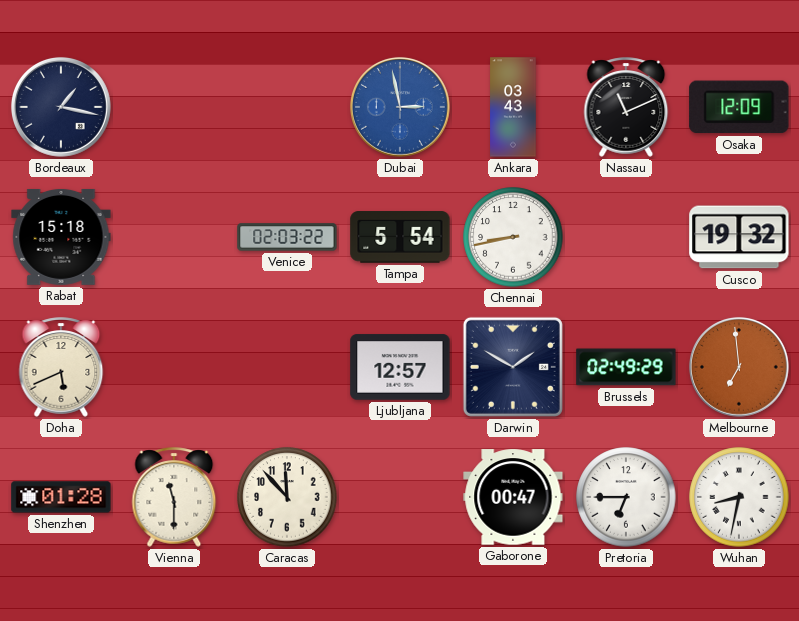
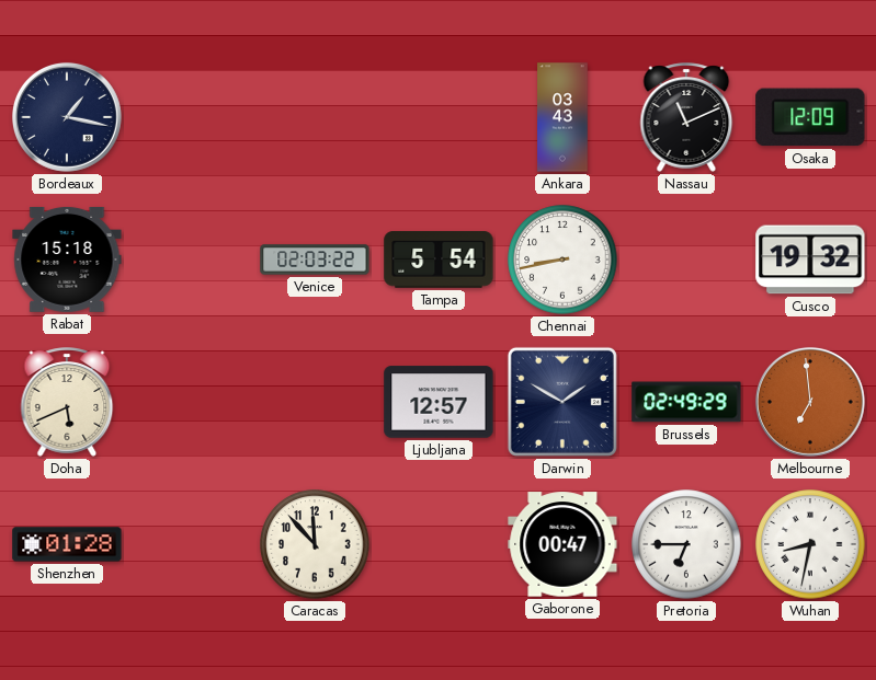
Dubai: 2:58 -> none
Vienna: 11:30 -> none
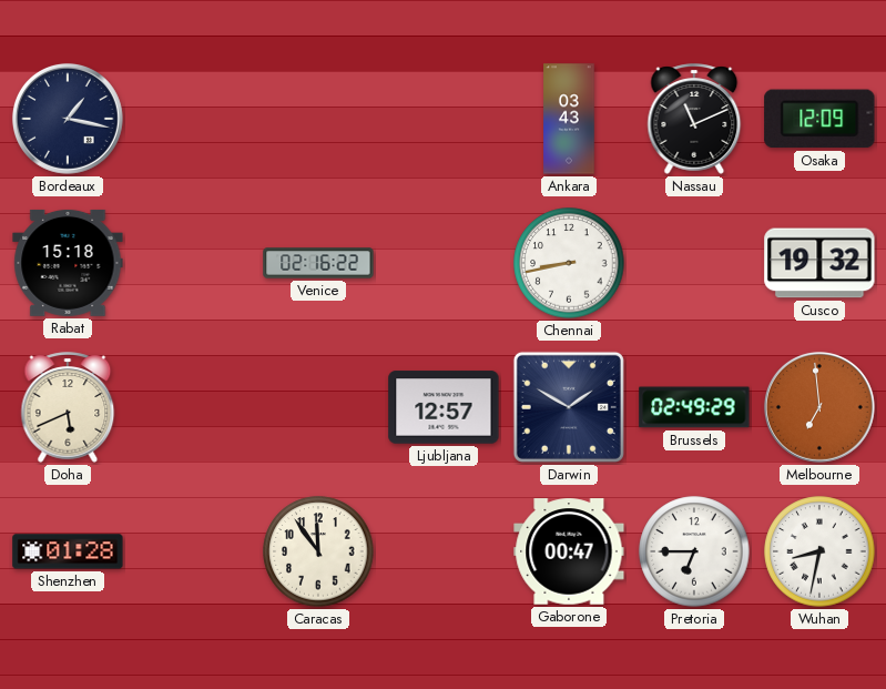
Venice: 02:03 -> 02:16
Tampa: 5:54 -> none
Caracas: 11:53 -> 11:54
